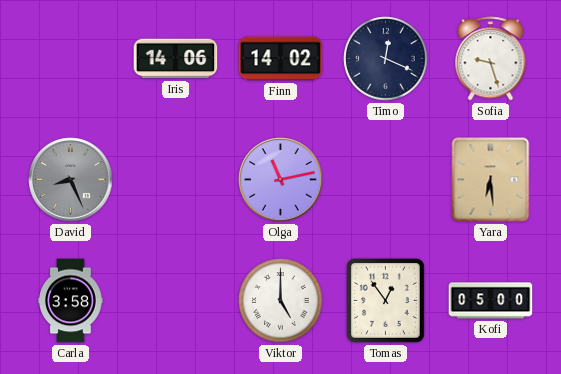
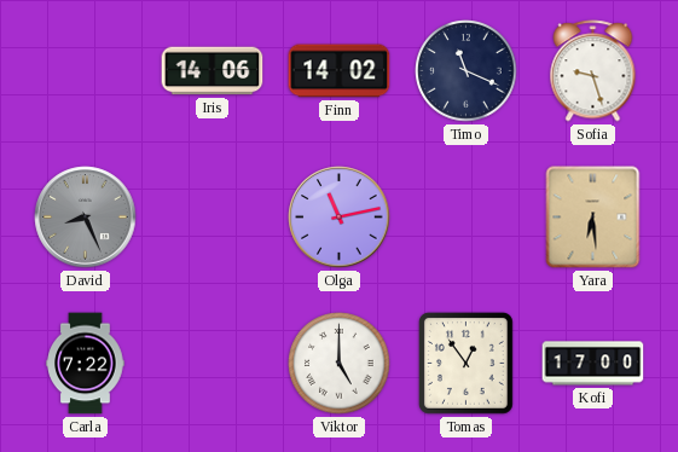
Timo: 12:19 -> 11:19
Carla: 3:58 -> 7:22
Kofi: 05:00 -> 17:00
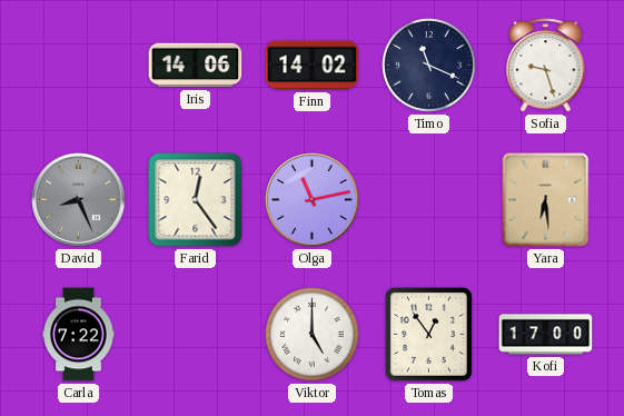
Farid: none -> 12:24
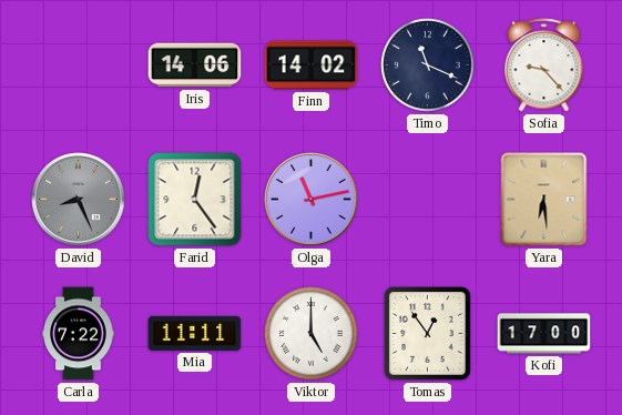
Sofia: 9:27 -> 9:23
Mia: none -> 11:11
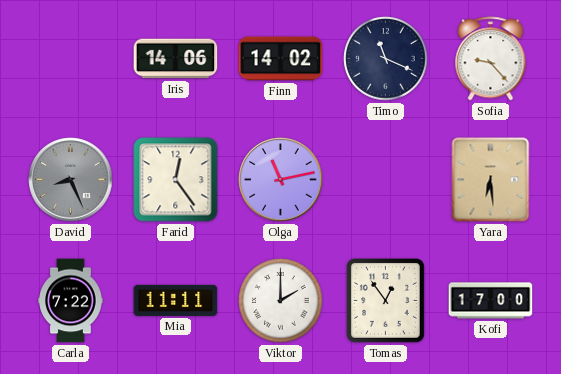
Viktor: 5:00 -> 2:00
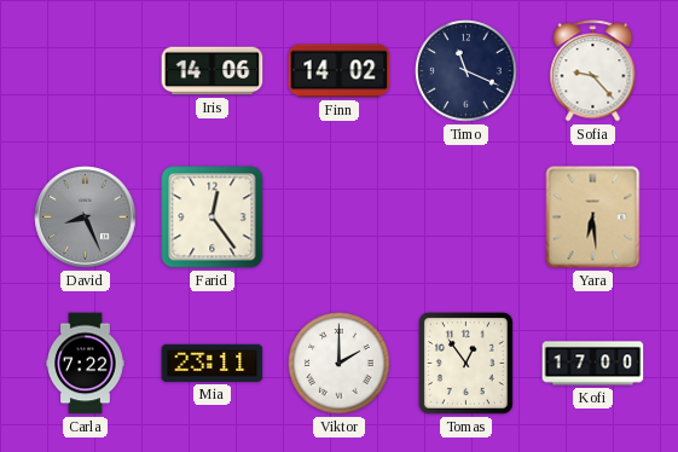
Olga: 11:13 -> none
Mia: 11:11 -> 23:11
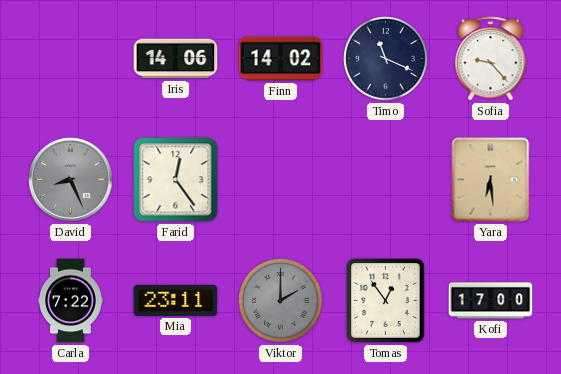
Viktor dial: white -> grey
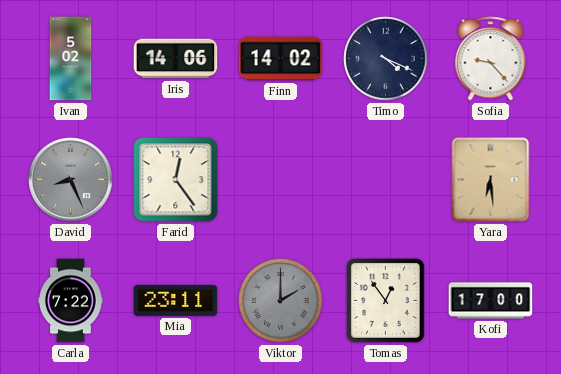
Ivan: none -> 5:02
Timo: 11:19 -> 4:19
